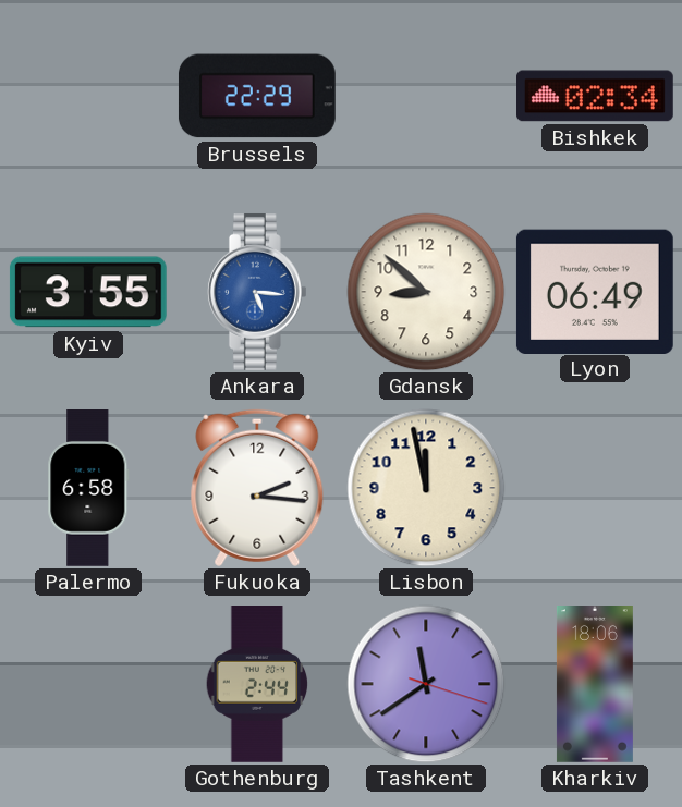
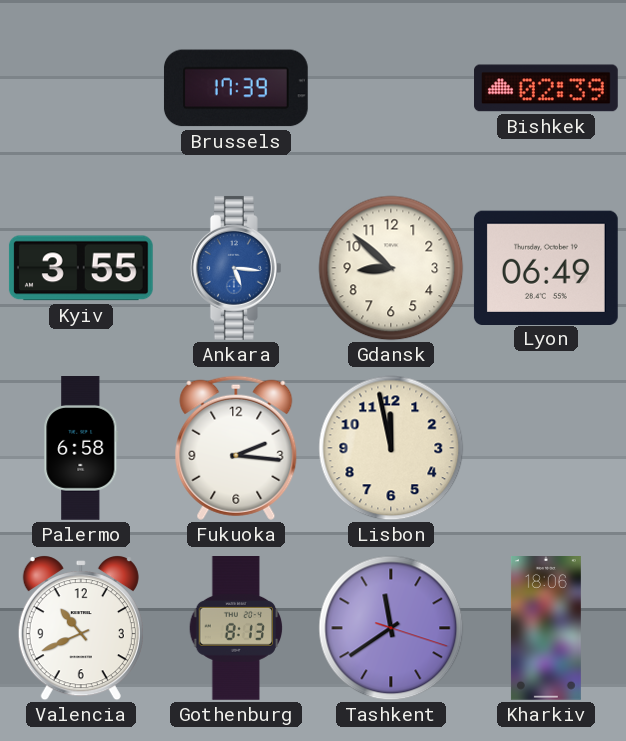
Brussels: 22:29 -> 17:39
Bishkek: 02:34 -> 02:39
Valencia: none -> 10:41
Gothenburg: 2:44 -> 8:13
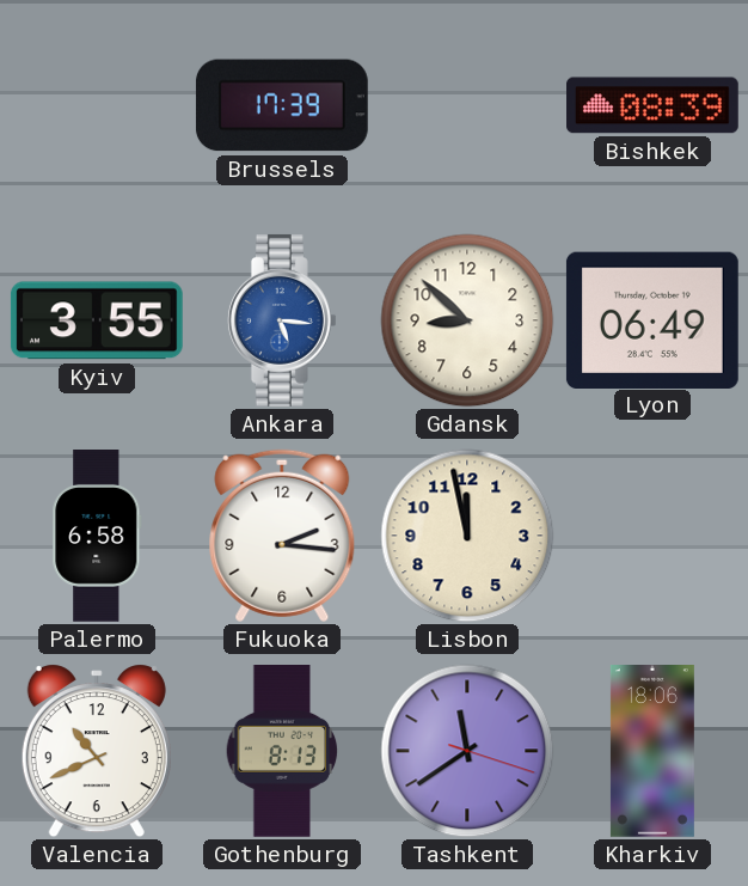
Bishkek: 02:39 -> 08:39
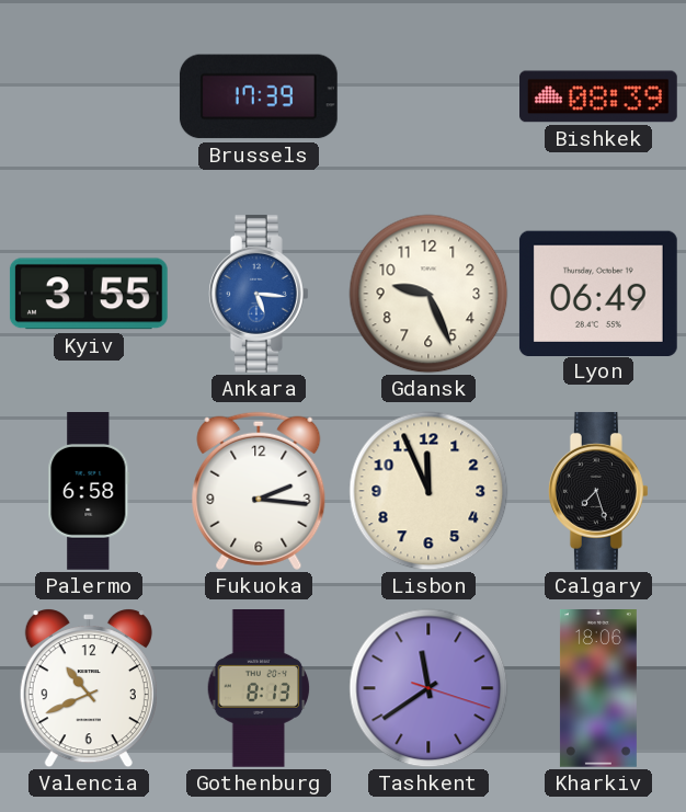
Gdansk: 8:52 -> 9:26
Lisbon: 11:58 -> 11:56
Calgary: none -> 7:27
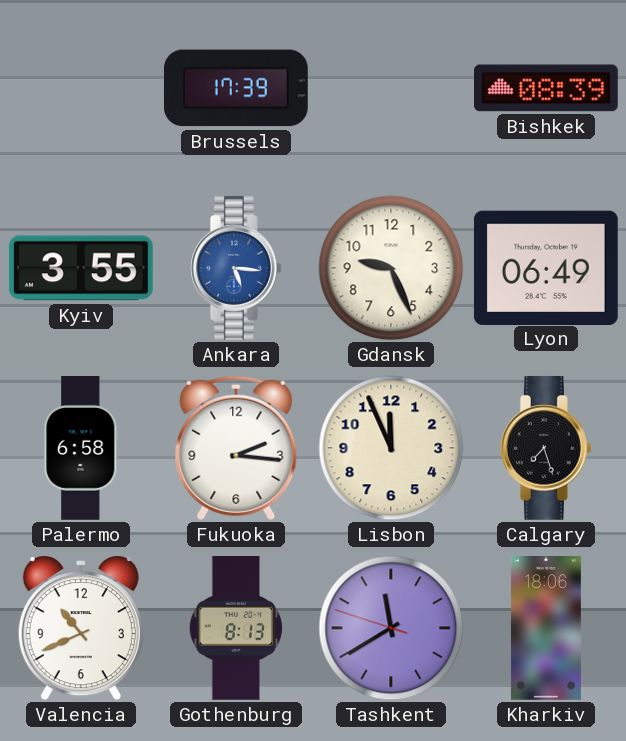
Tashkent: 11:39:18 -> 11:39:48
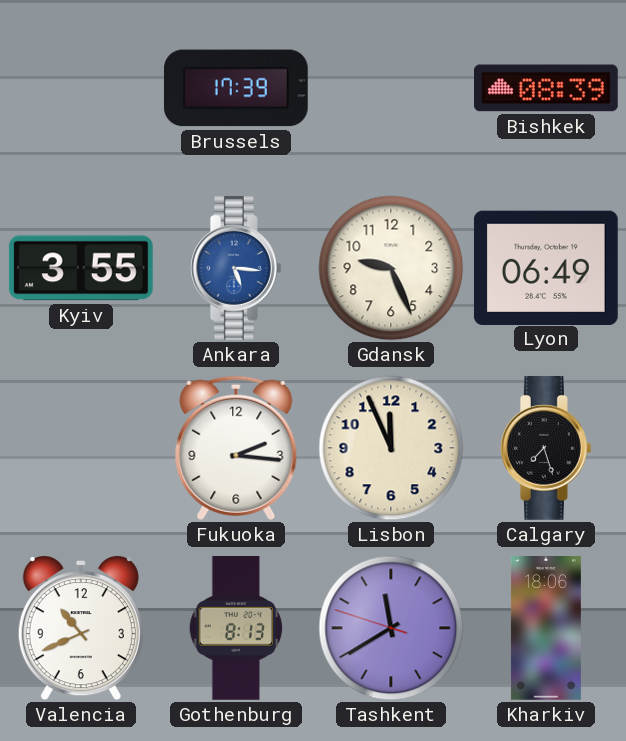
Palermo: 6:58 -> none
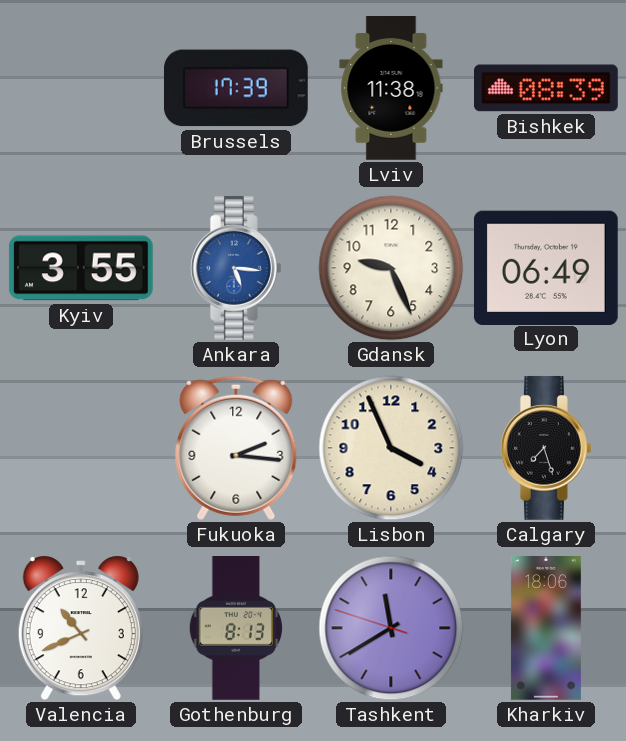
Lviv: none -> 11:38
Lisbon: 11:56 -> 3:56
